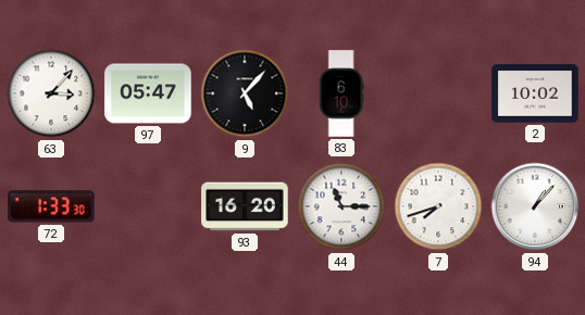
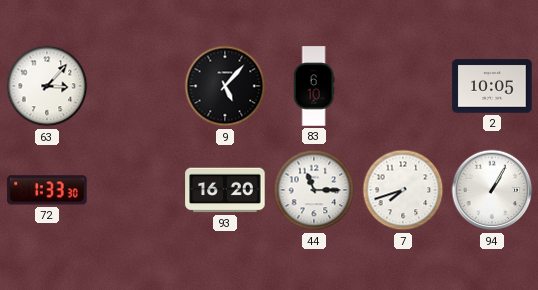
97: 05:47 -> none
2: 10:02 -> 10:05
94: 1:07 -> 1:05
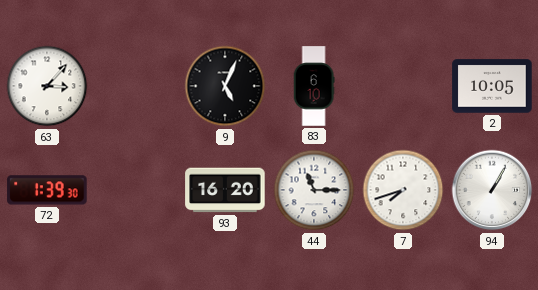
9: 5:07 -> 5:04
72: 1:33 -> 1:39
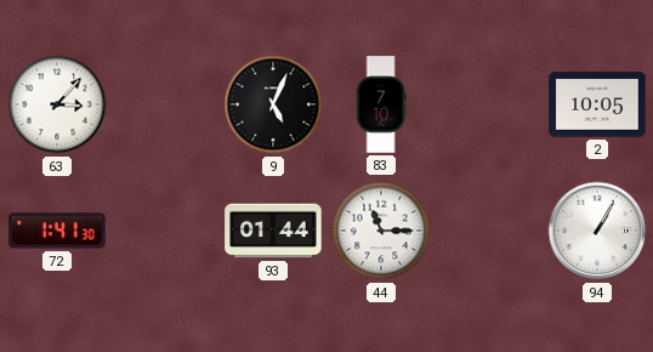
83: 6:10 -> 7:10
72: 1:39 -> 1:41
93: 16:20 -> 01:44
7: 7:42 -> none
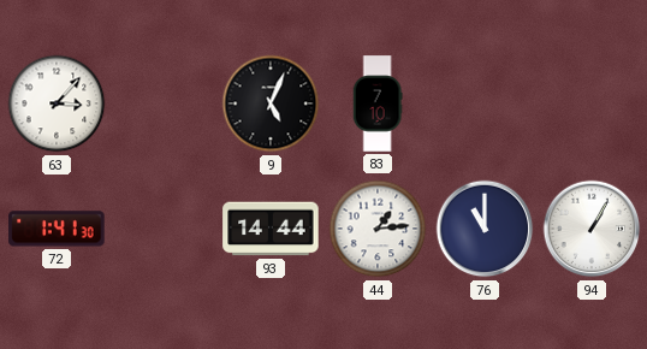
2: 10:05 -> none
93: 01:44 -> 14:44
44: 11:15 -> 1:14
76: none -> 11:00
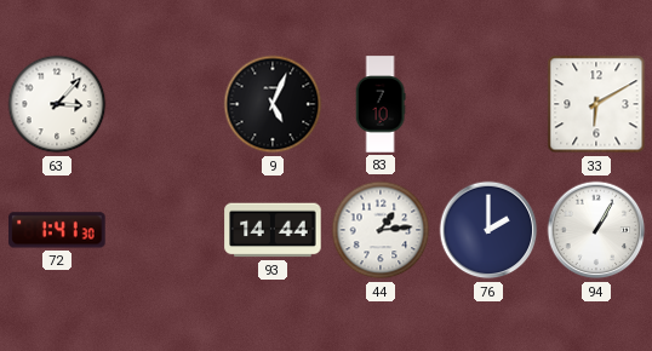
33: none -> 6:10
76: 11:00 -> 2:00
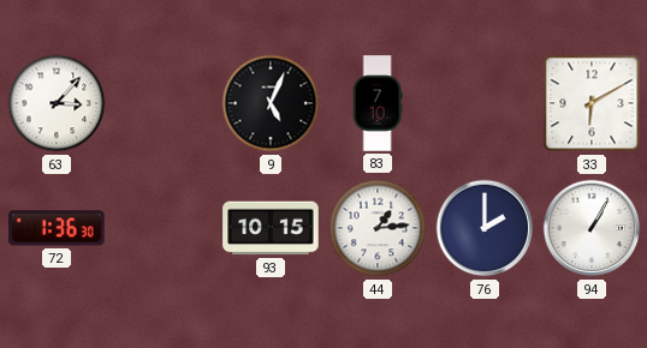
72: 1:41 -> 1:36
93: 14:44 -> 10:15
